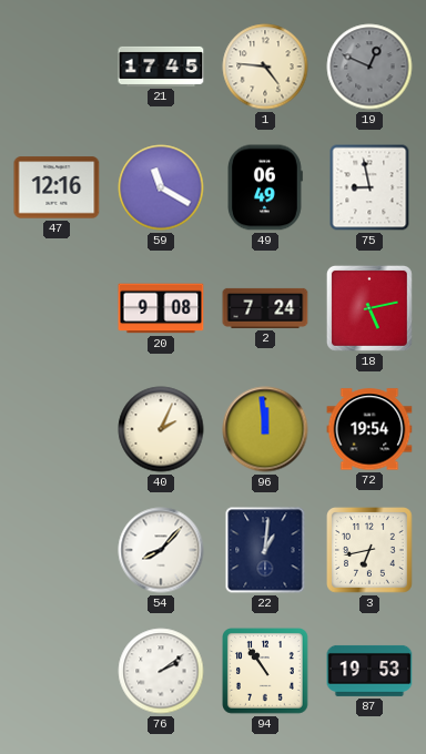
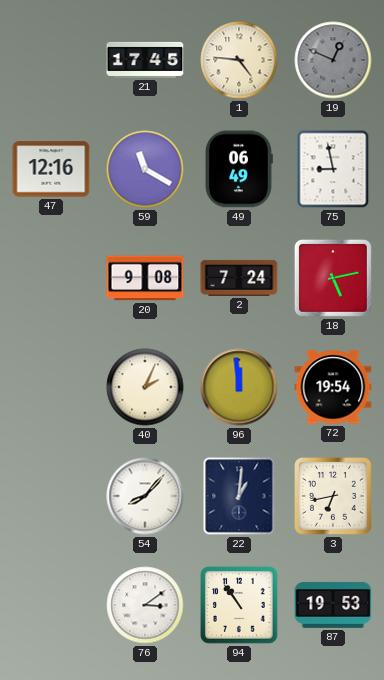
76: 2:09 -> 3:09
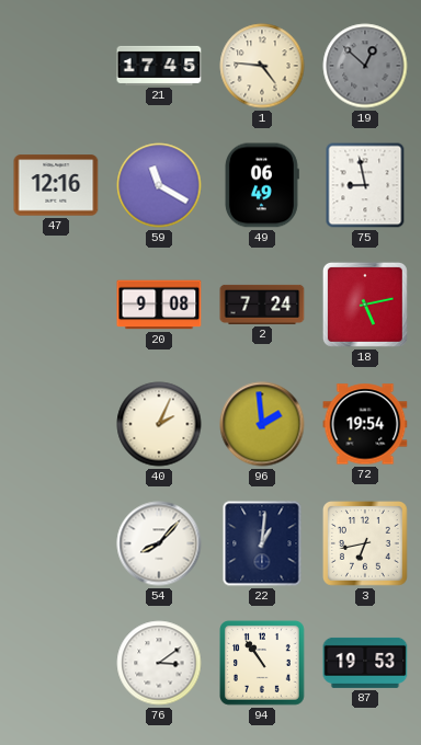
19: 12:49 -> 12:52
96: 11:59 -> 1:59
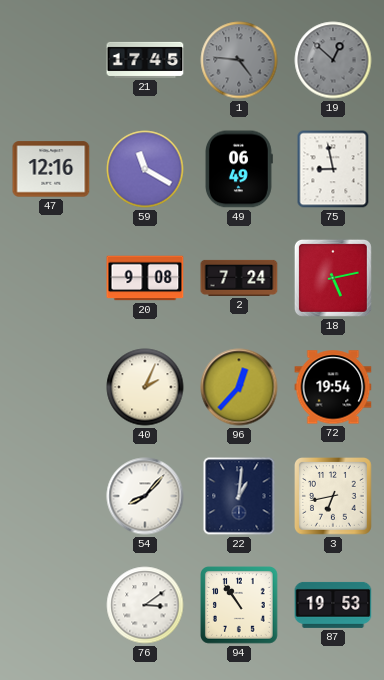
1 dial: cream -> grey
96: 1:59 -> 12:37
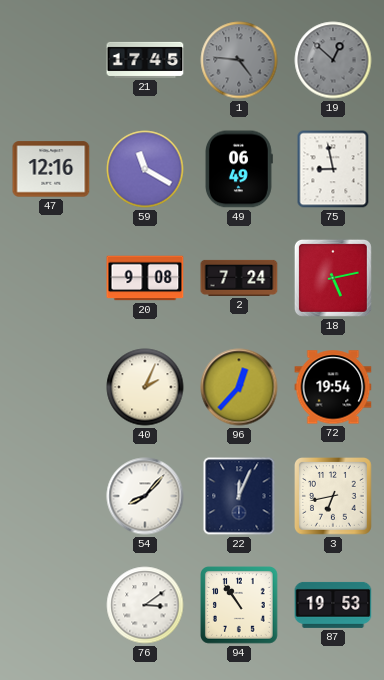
22: 1:01 -> 12:04
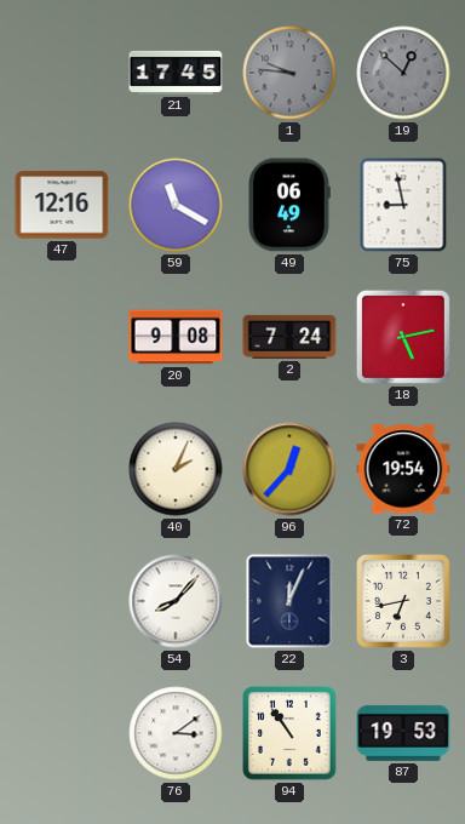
1: 4:46 -> 9:46
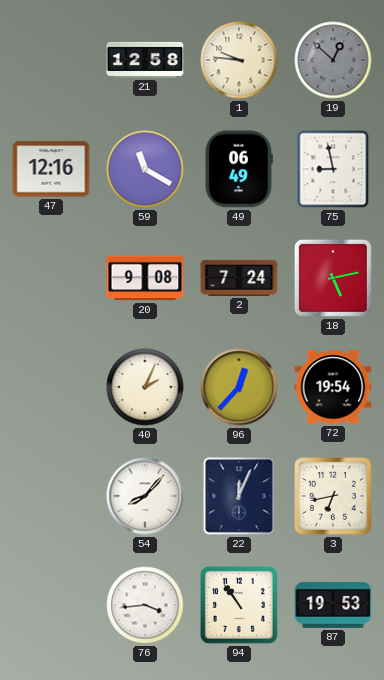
21: 17:45 -> 12:58
1 dial: grey -> cream
76: 3:09 -> 3:44
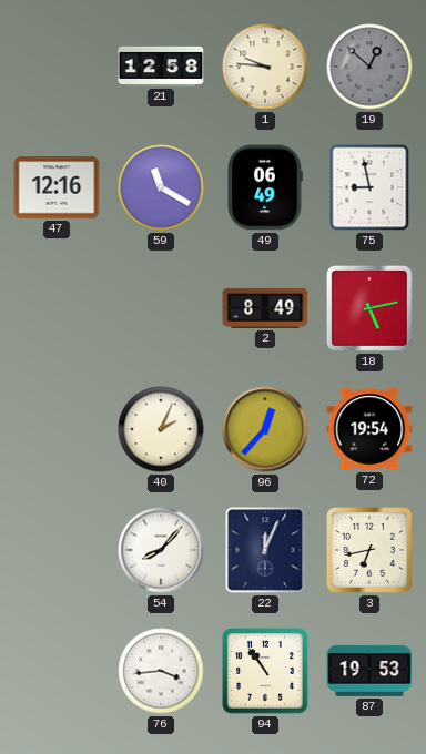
20: 9:08 -> none
2: 7:24 -> 8:49
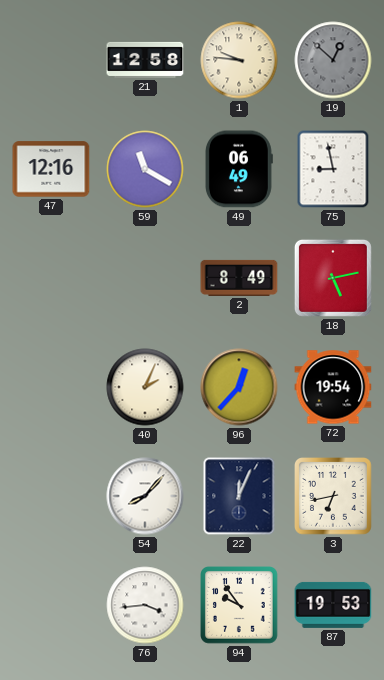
94: 10:54 -> 9:54
